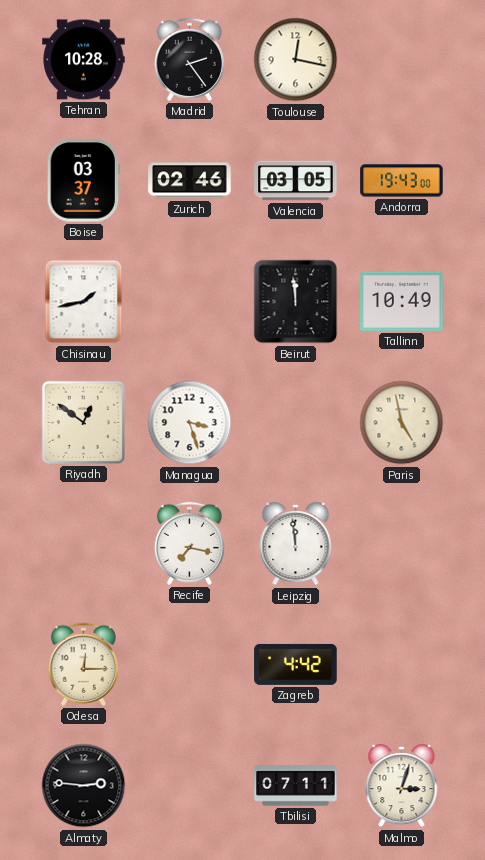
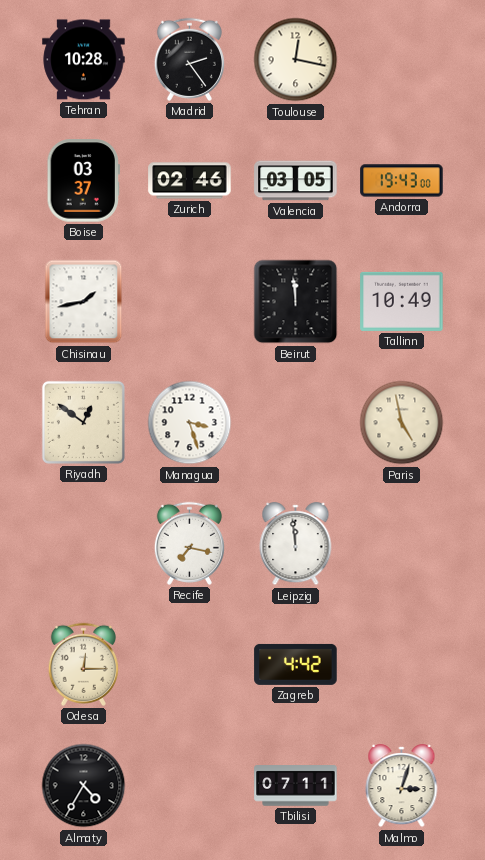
Almaty: 2:46 -> 4:35
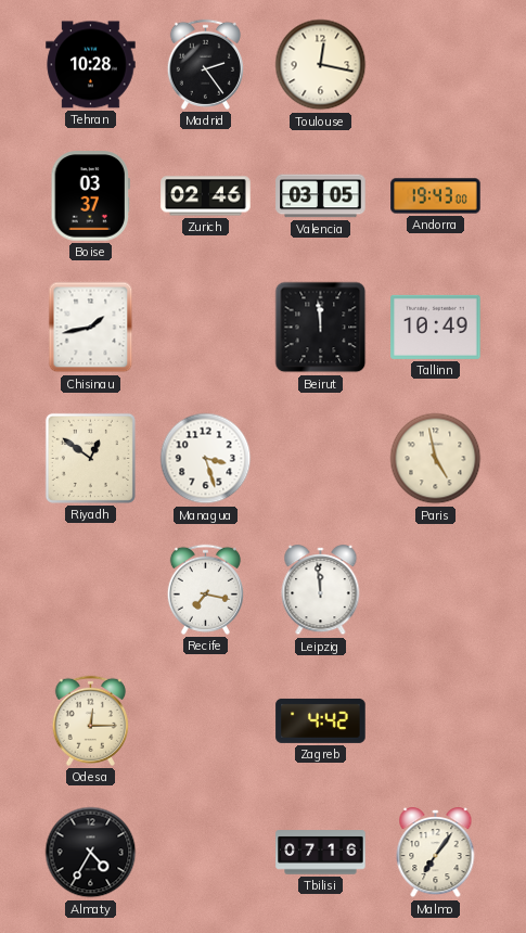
Tbilisi: 07:11 -> 07:16
Malmo: 3:03 -> 7:06
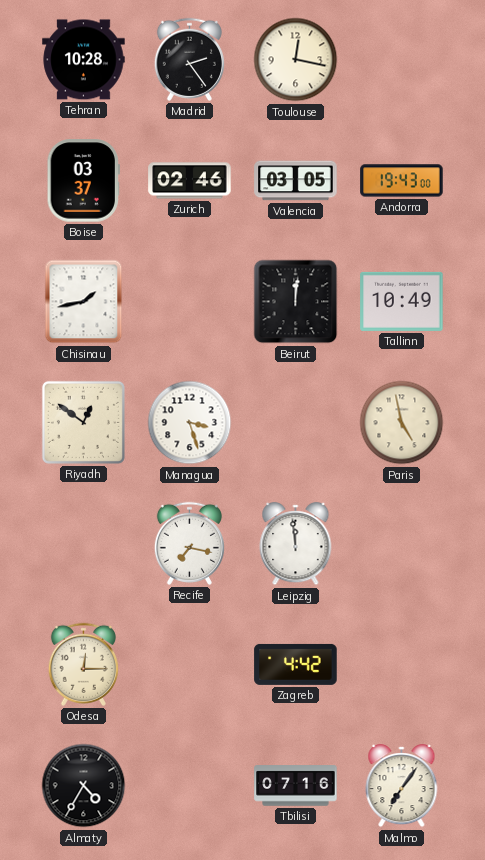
Beirut: 11:59 -> 12:01
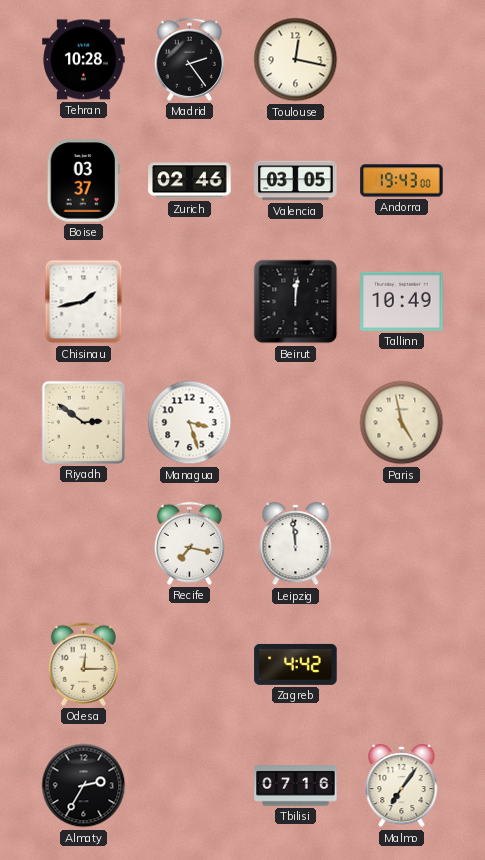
Riyadh: 12:51 -> 2:51
Almaty: 4:35 -> 2:35
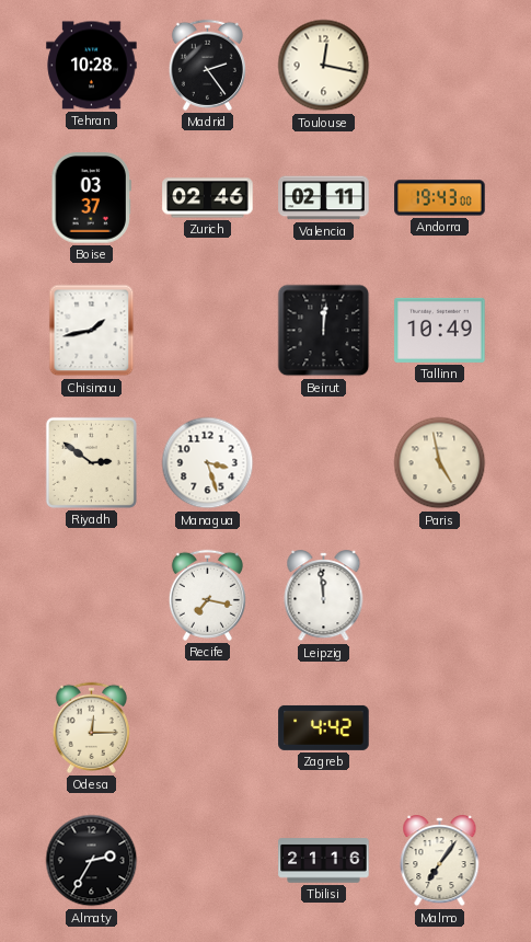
Valencia: 03:05 -> 02:11
Tbilisi: 07:16 -> 21:16
